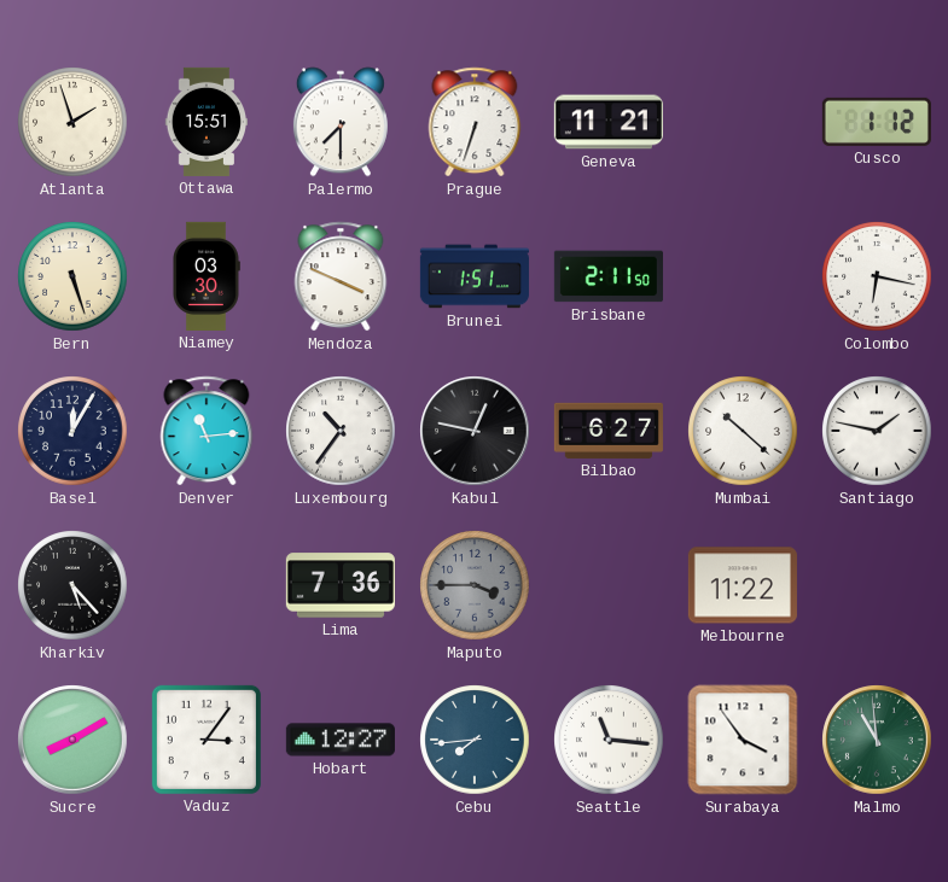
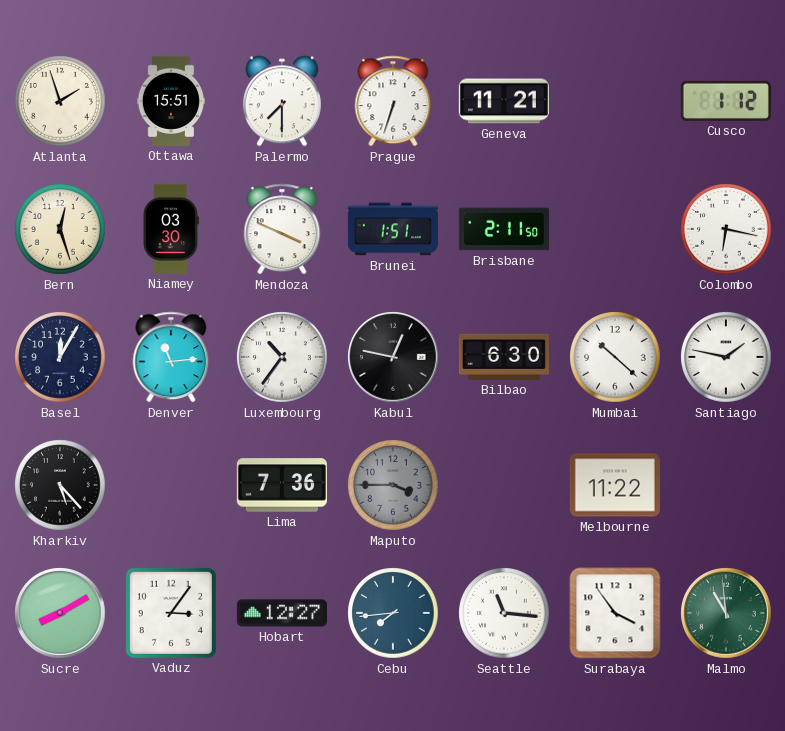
Bern: 5:27 -> 12:27
Bilbao: 6:27 -> 6:30
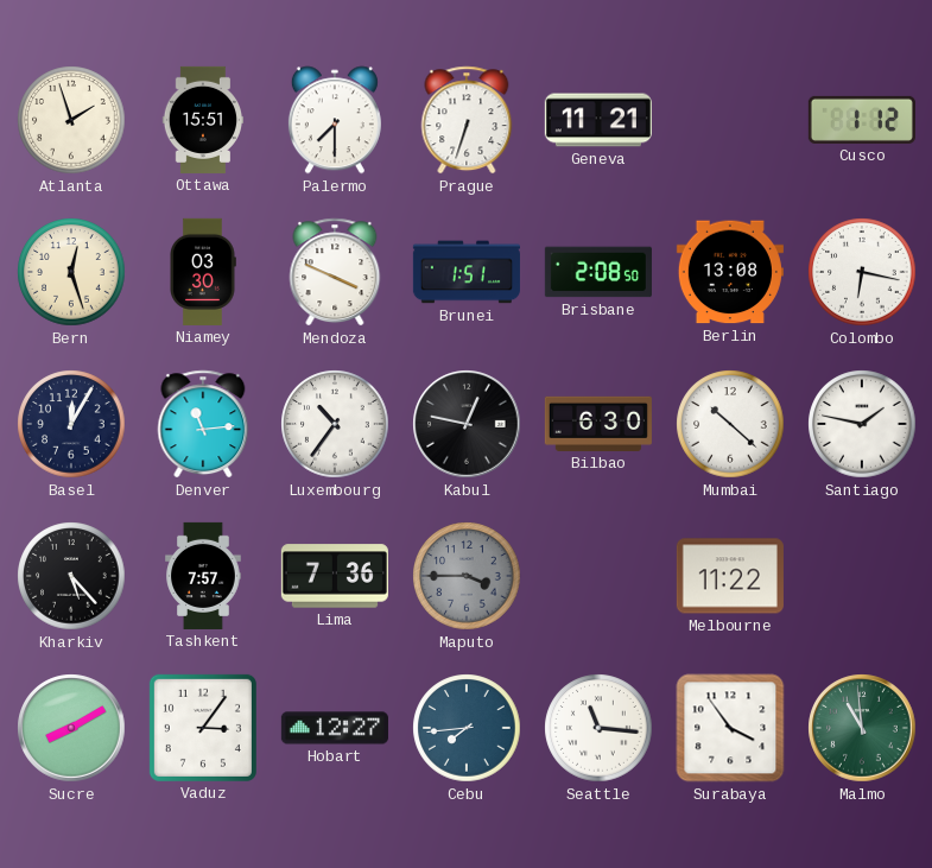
Brisbane: 2:11 -> 2:08
Berlin: none -> 13:08
Tashkent: none -> 7:57
